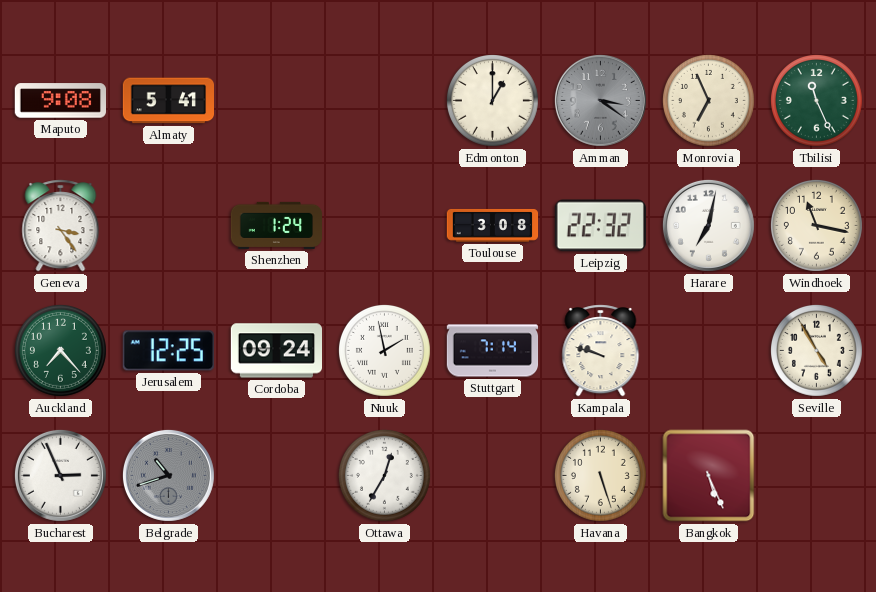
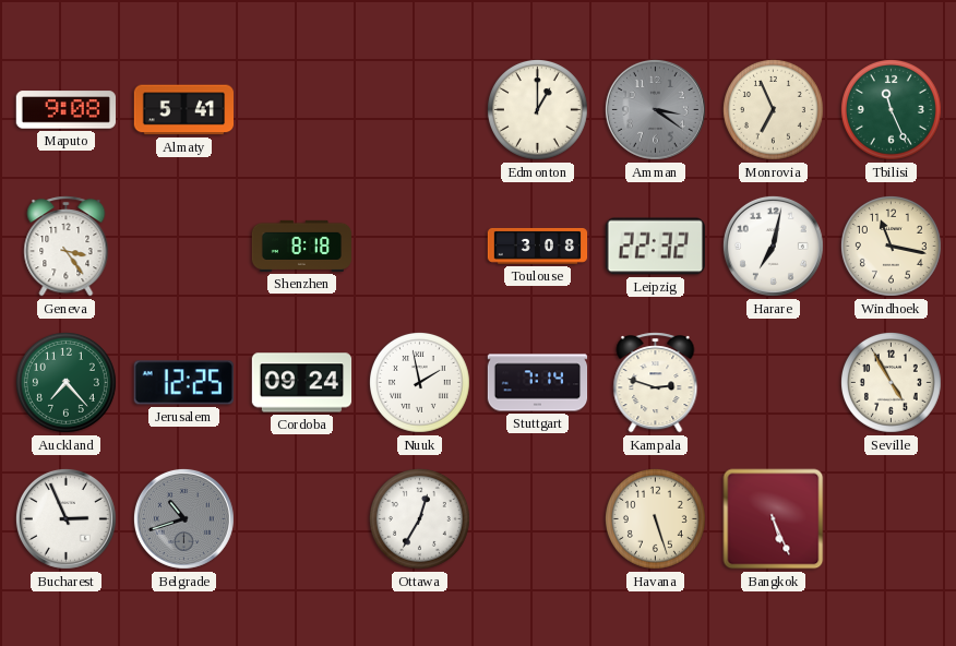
Shenzhen: 1:24 -> 8:18
Kampala: 9:48 -> 2:48
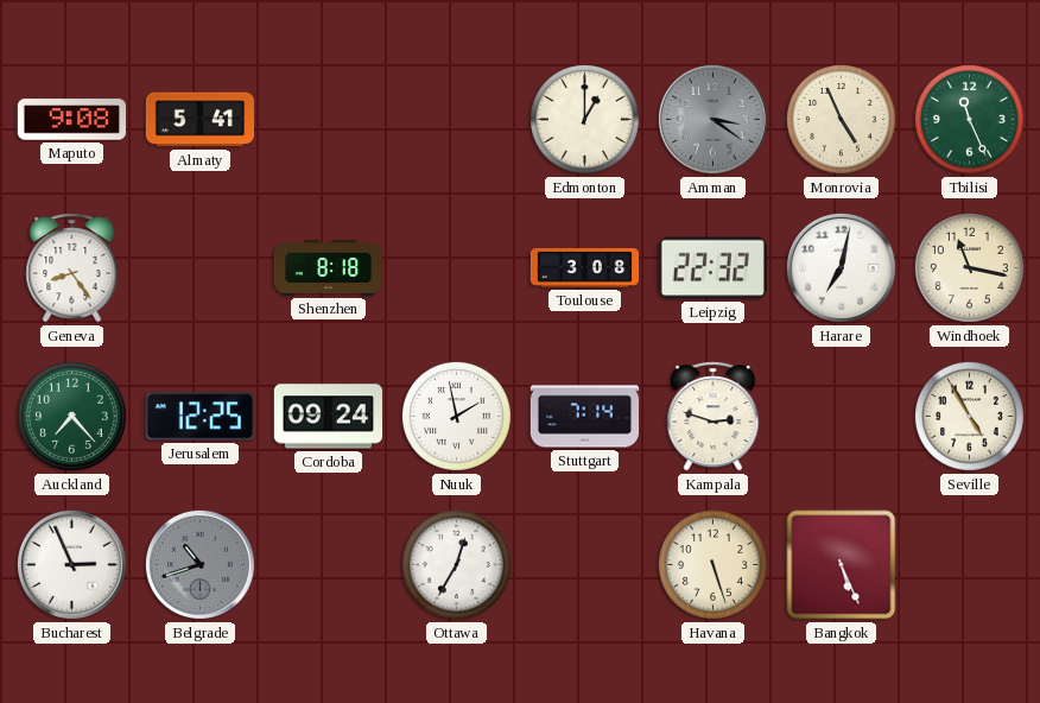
Monrovia: 6:56 -> 4:56
Geneva: 3:24 -> 8:24
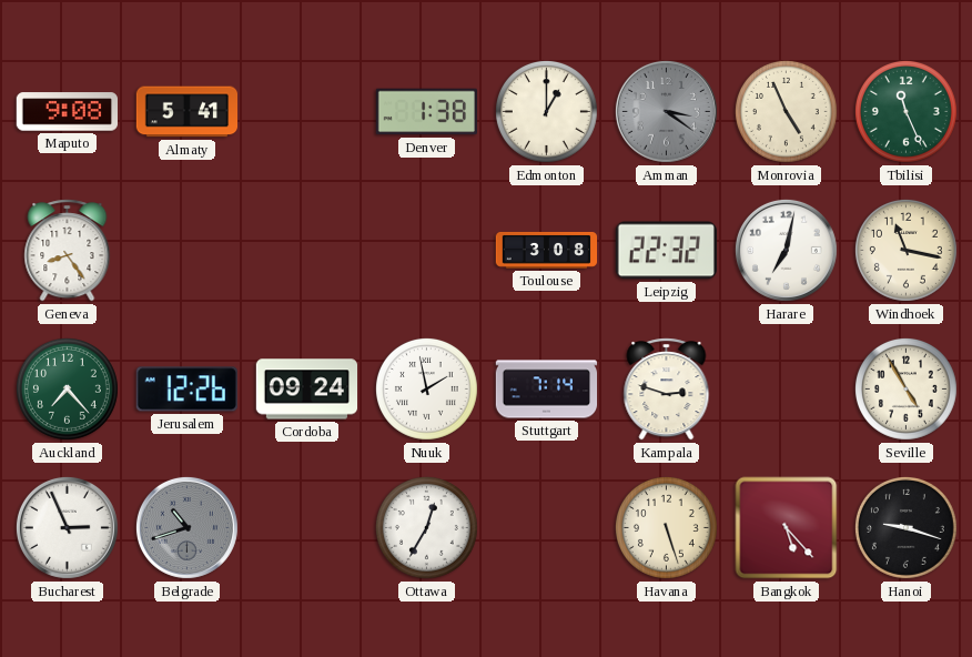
Denver: none -> 1:38
Shenzhen: 8:18 -> none
Jerusalem: 12:25 -> 12:26
Bangkok: 5:26 -> 5:23
Hanoi: none -> 9:18
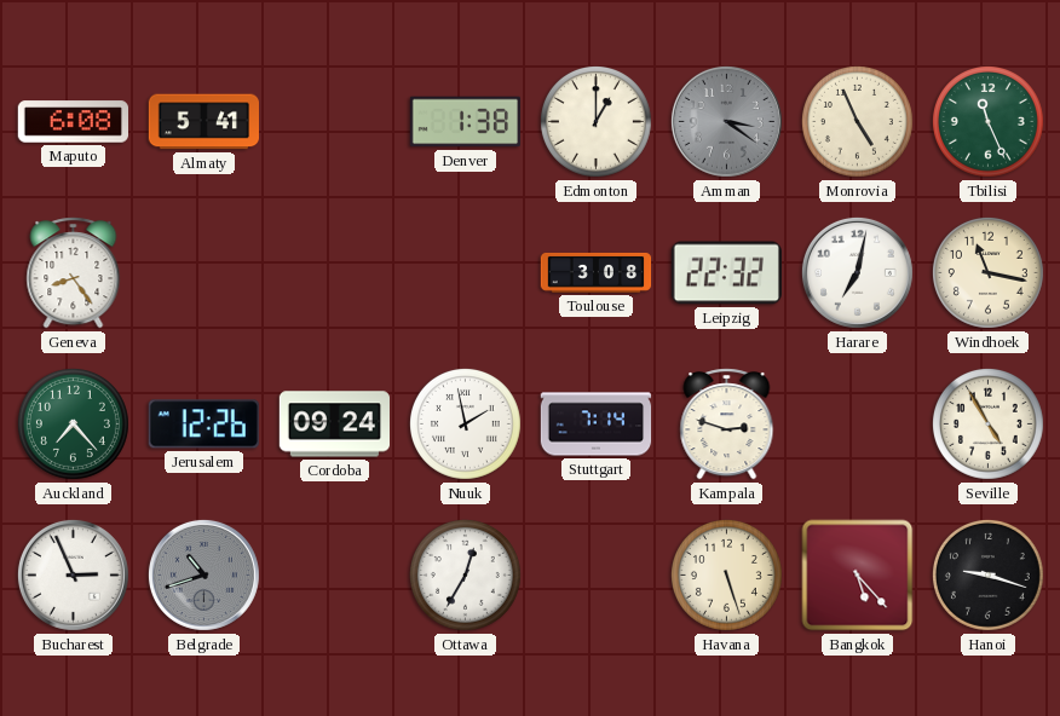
Maputo: 9:08 -> 6:08
